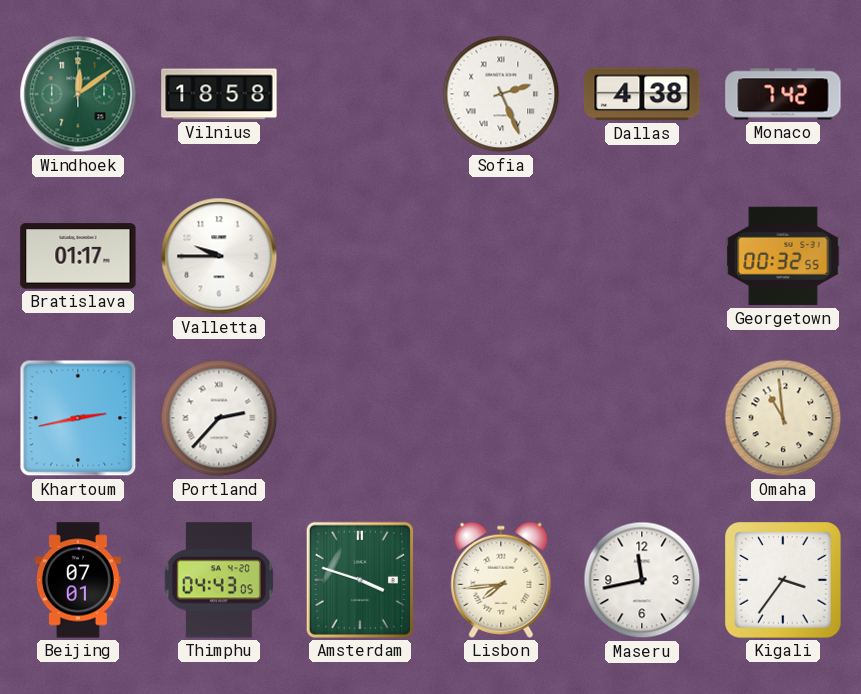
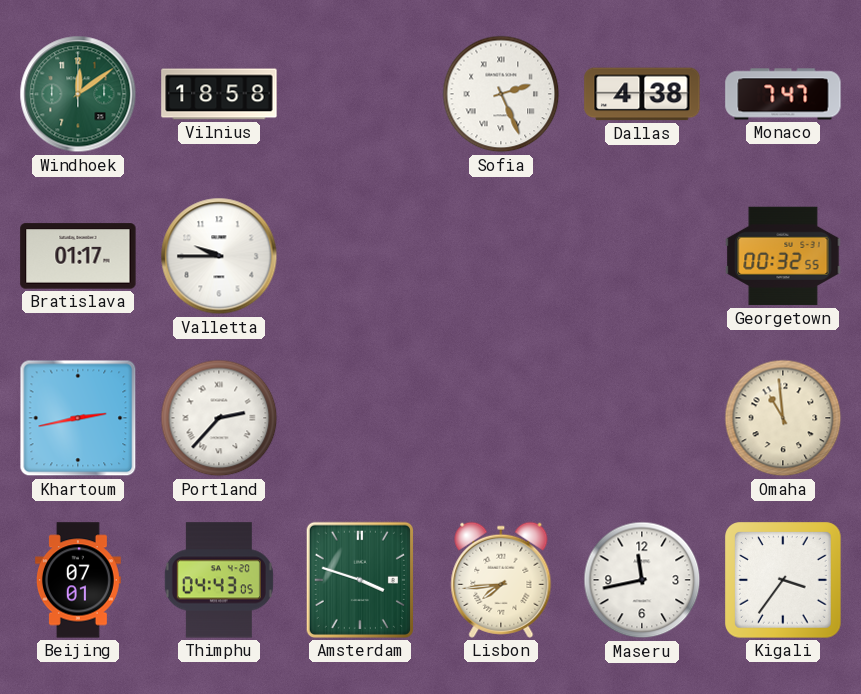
Monaco: 7:42 -> 7:47
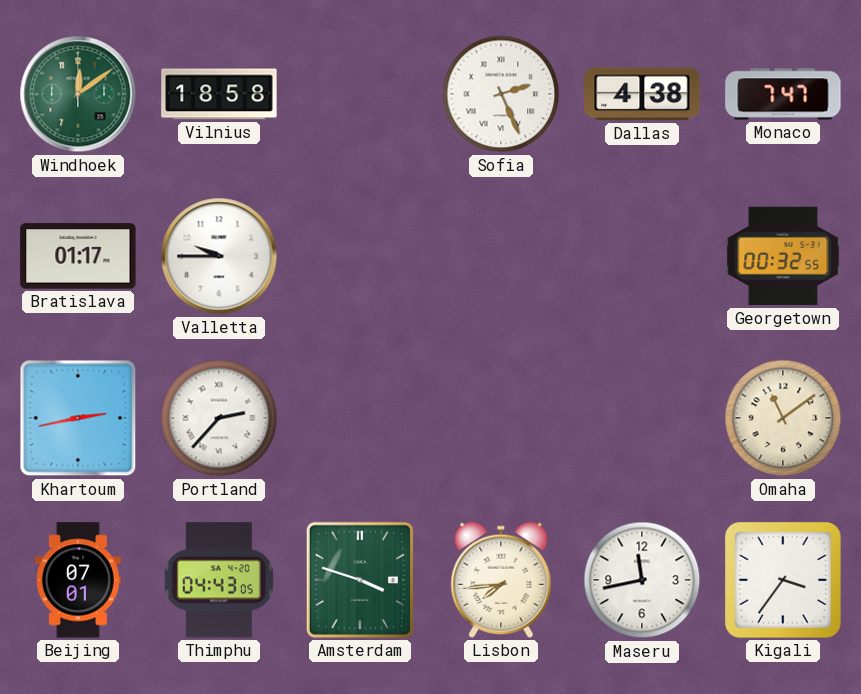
Omaha: 10:59 -> 11:09
